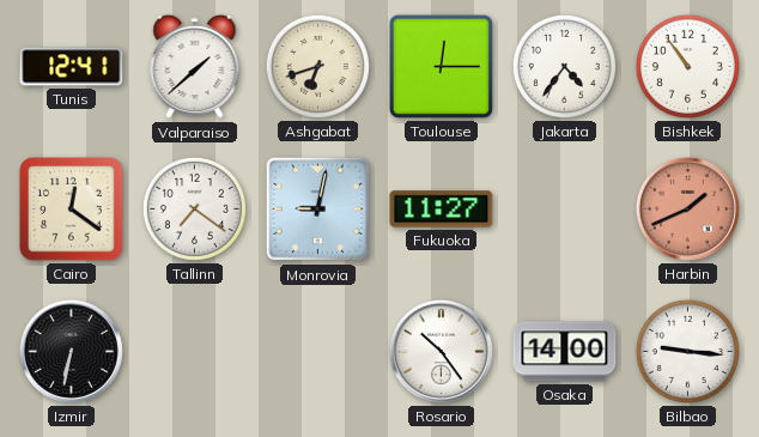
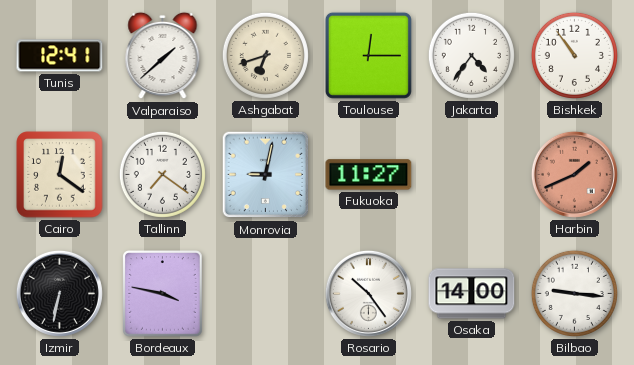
Bordeaux: none -> 3:47
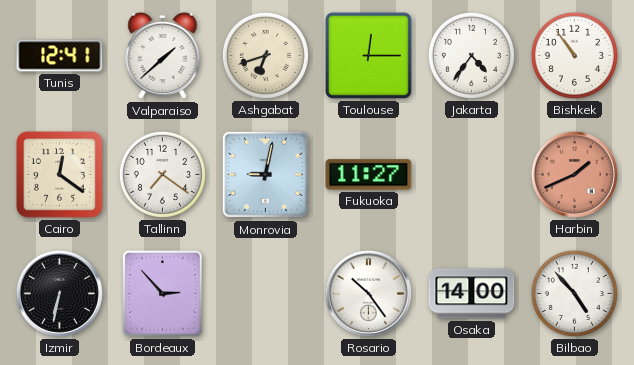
Bordeaux: 3:47 -> 2:53
Bilbao: 9:16 -> 4:53
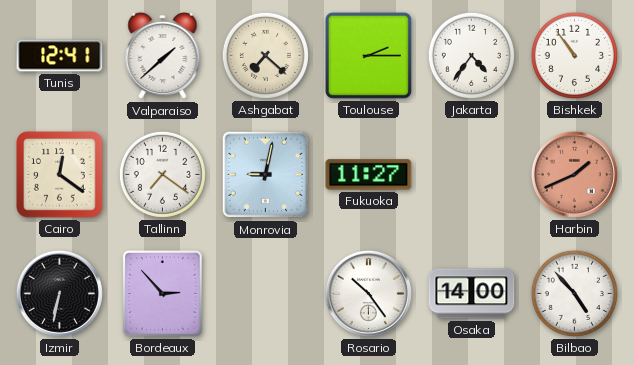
Ashgabat: 6:42 -> 7:22
Toulouse: 12:15 -> 2:15
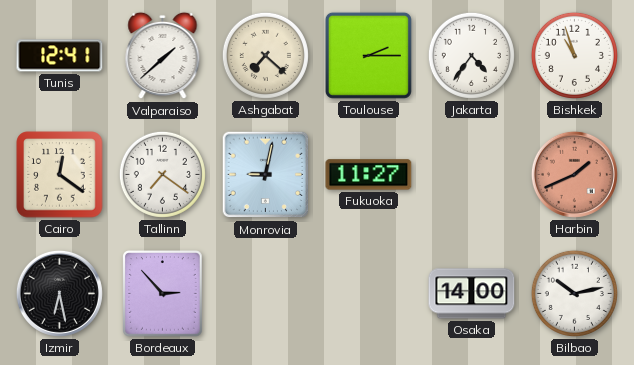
Bishkek: 10:54 -> 10:57
Izmir: 6:32 -> 6:28
Rosario: 10:24 -> none
Bilbao: 4:53 -> 10:13
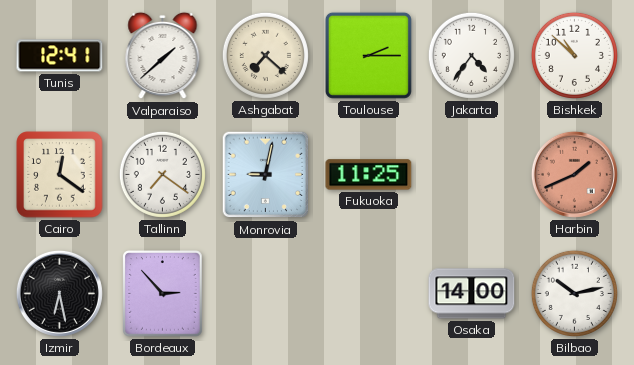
Bishkek: 10:57 -> 10:52
Fukuoka: 11:27 -> 11:25
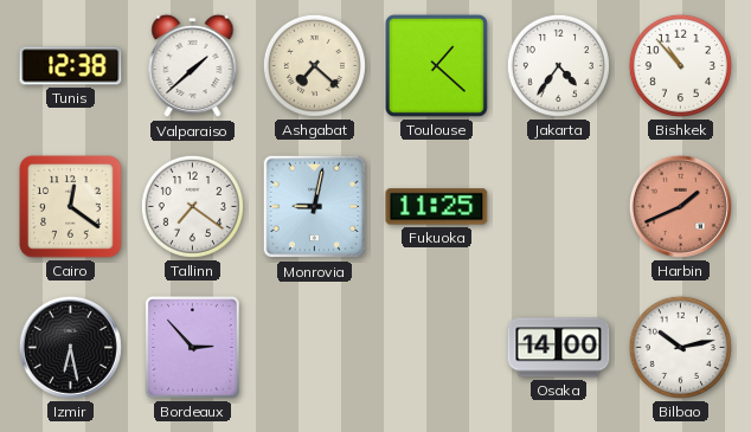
Tunis: 12:41 -> 12:38
Toulouse: 2:15 -> 1:22
Bishkek: 10:52 -> 10:53
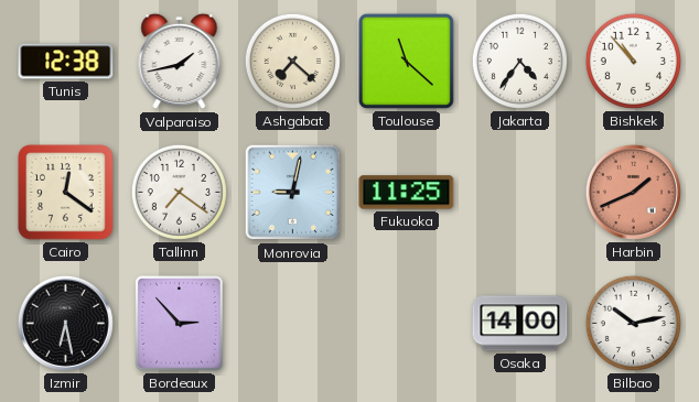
Valparaiso: 1:38 -> 1:43
Toulouse: 1:22 -> 11:22
